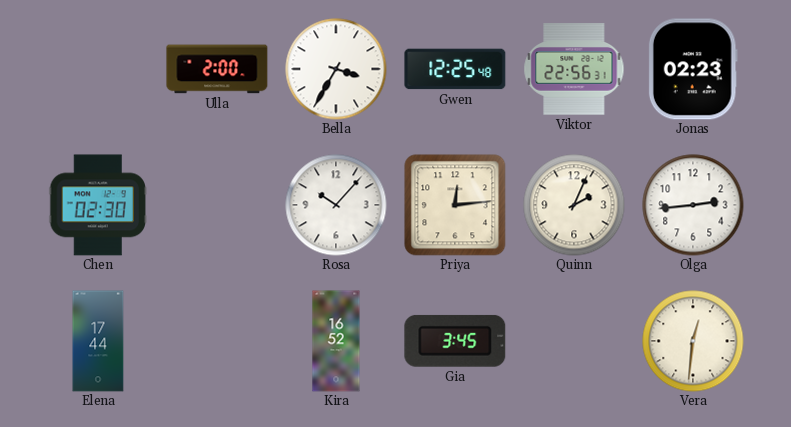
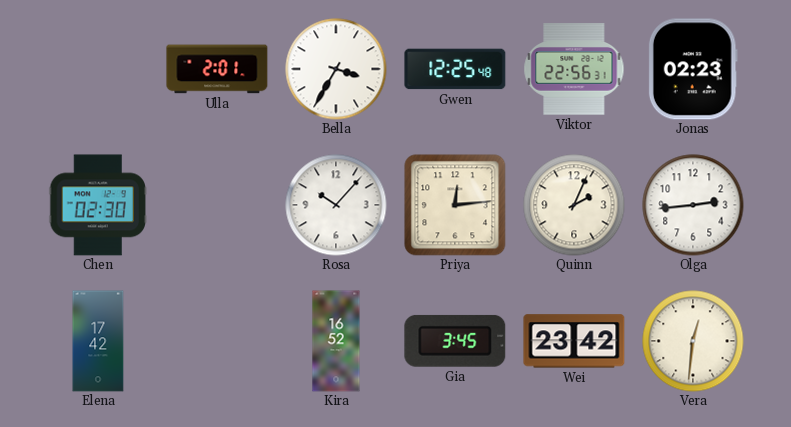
Ulla: 2:00 -> 2:01
Elena: 17:44 -> 17:42
Wei: none -> 23:42
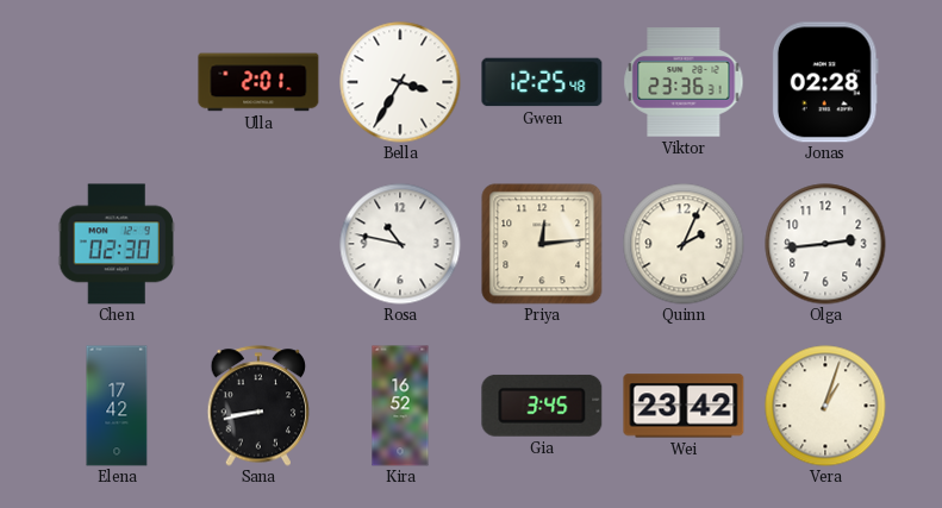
Viktor: 22:56 -> 23:36
Jonas: 02:23 -> 02:28
Rosa: 10:07 -> 10:47
Sana: none -> 8:43
Vera: 12:31 -> 1:03
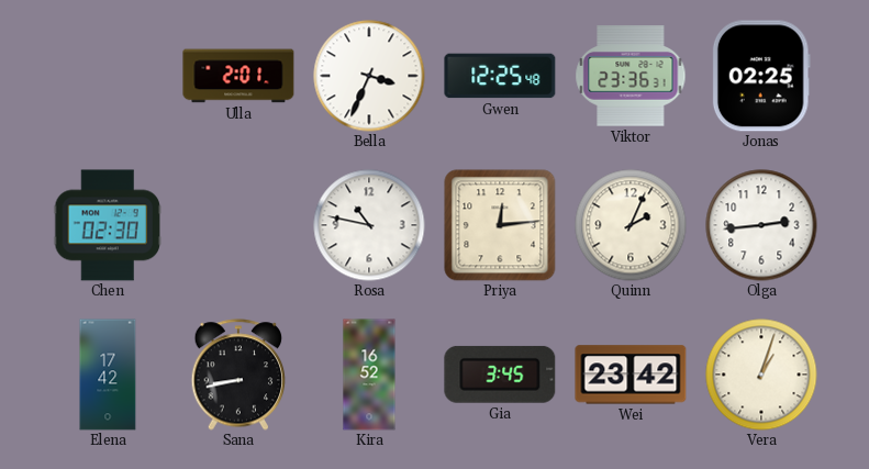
Bella: 3:35 -> 3:34
Jonas: 02:28 -> 02:25
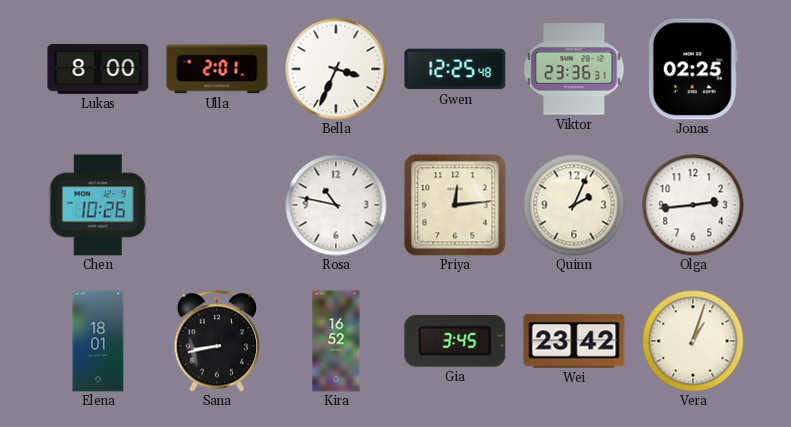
Lukas: none -> 8:00
Chen: 02:30 -> 10:26
Elena: 17:42 -> 18:01
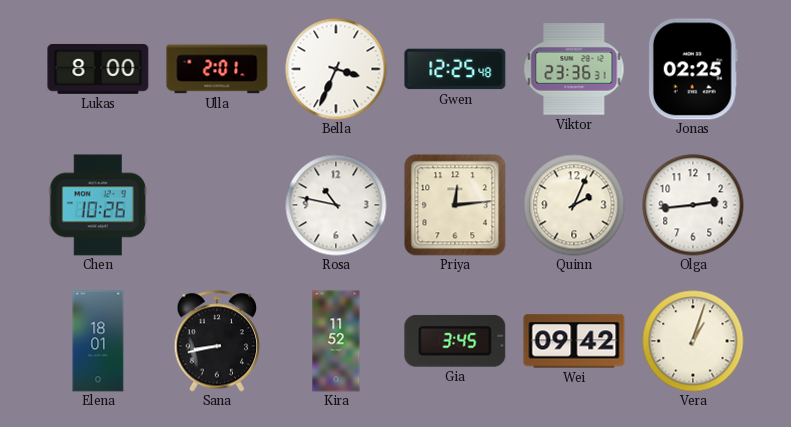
Kira: 16:52 -> 11:52
Wei: 23:42 -> 09:42
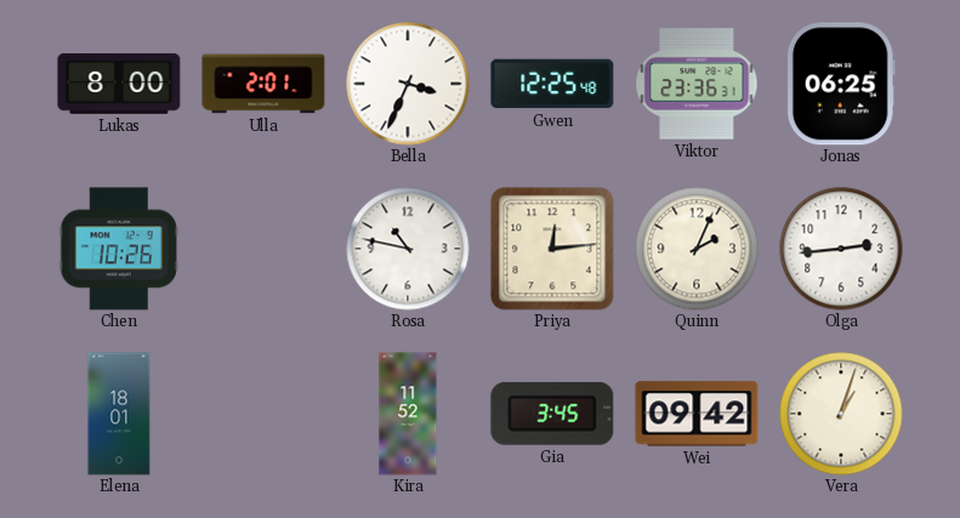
Jonas: 02:25 -> 06:25
Sana: 8:43 -> none
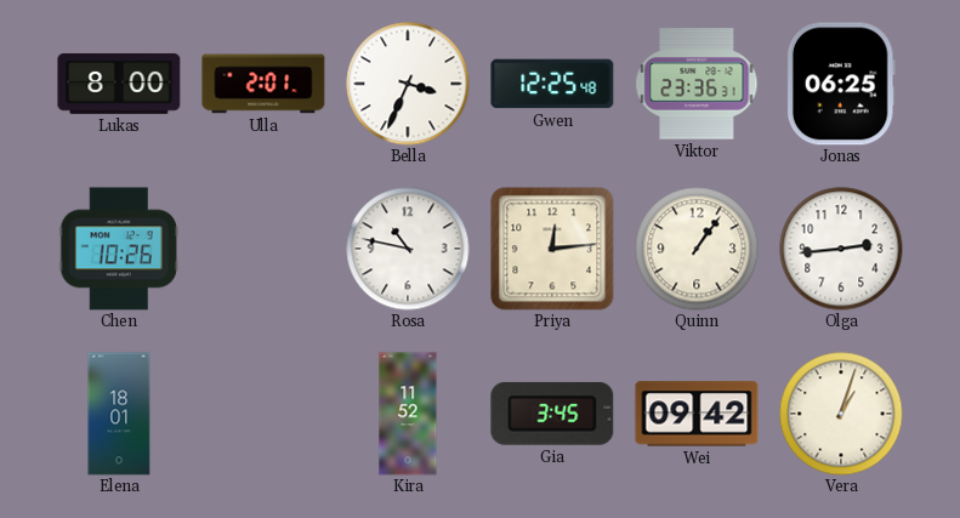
Quinn: 2:04 -> 1:06
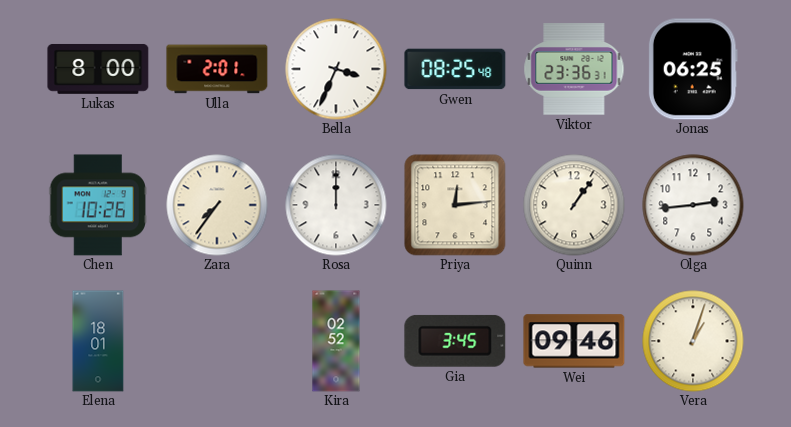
Gwen: 12:25 -> 08:25
Zara: none -> 7:36
Rosa: 10:47 -> 12:00
Kira: 11:52 -> 02:52
Wei: 09:42 -> 09:46
